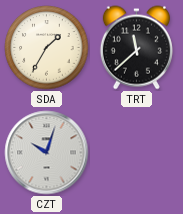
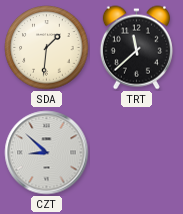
SDA: 1:35 -> 1:31
CZT: 10:03 -> 8:52
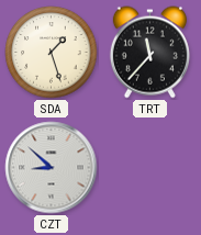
SDA: 1:31 -> 1:27
TRT: 11:38 -> 11:37
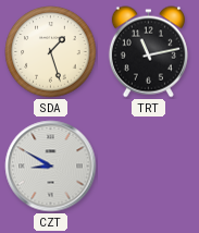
TRT: 11:37 -> 11:13
CZT: 8:52 -> 8:50
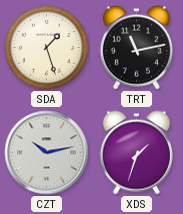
CZT: 8:50 -> 10:13
XDS: none -> 1:33
